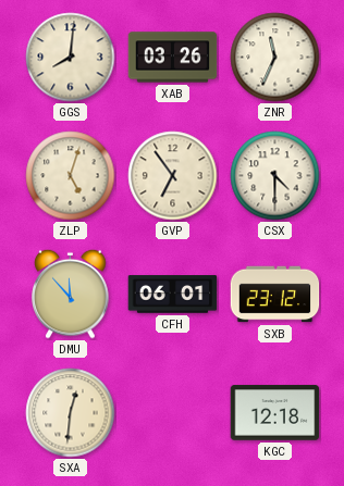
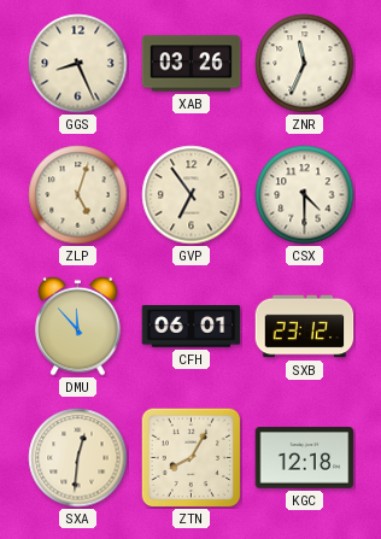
GGS: 8:01 -> 8:26
ZTN: none -> 8:05
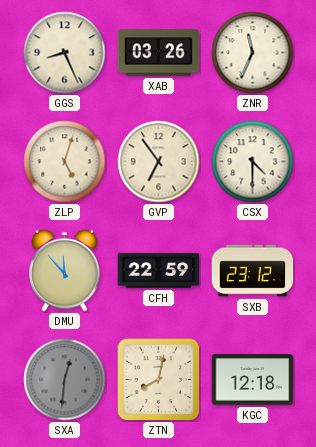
CFH: 06:01 -> 22:59
SXA dial: cream -> grey
ZTN: 8:05 -> 8:02
